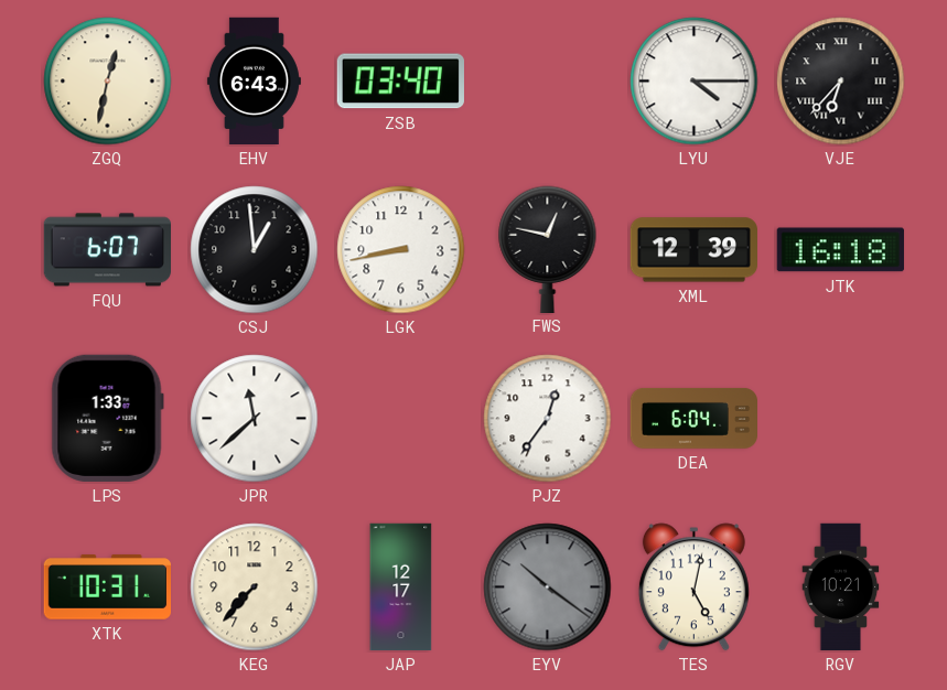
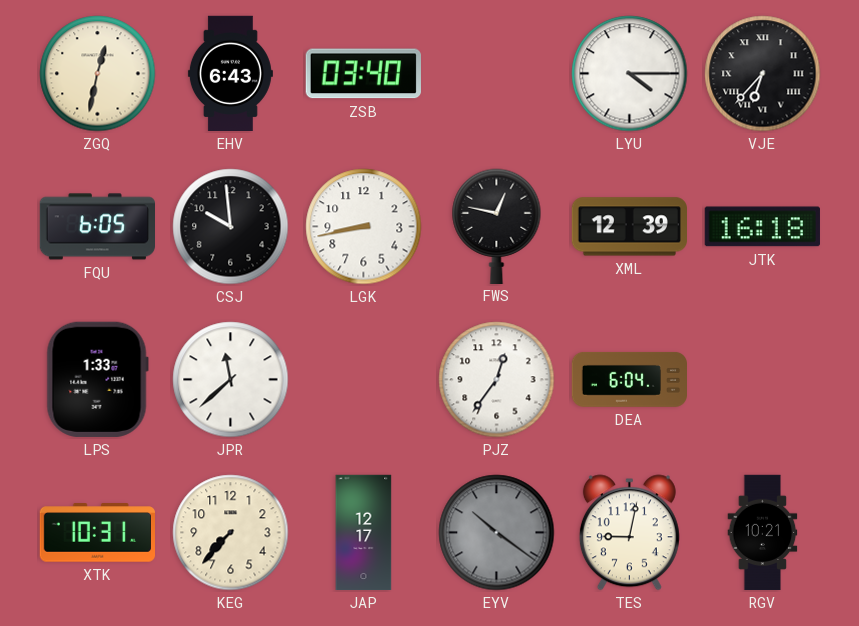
FQU: 6:07 -> 6:05
CSJ: 12:59 -> 9:59
TES: 5:02 -> 9:02
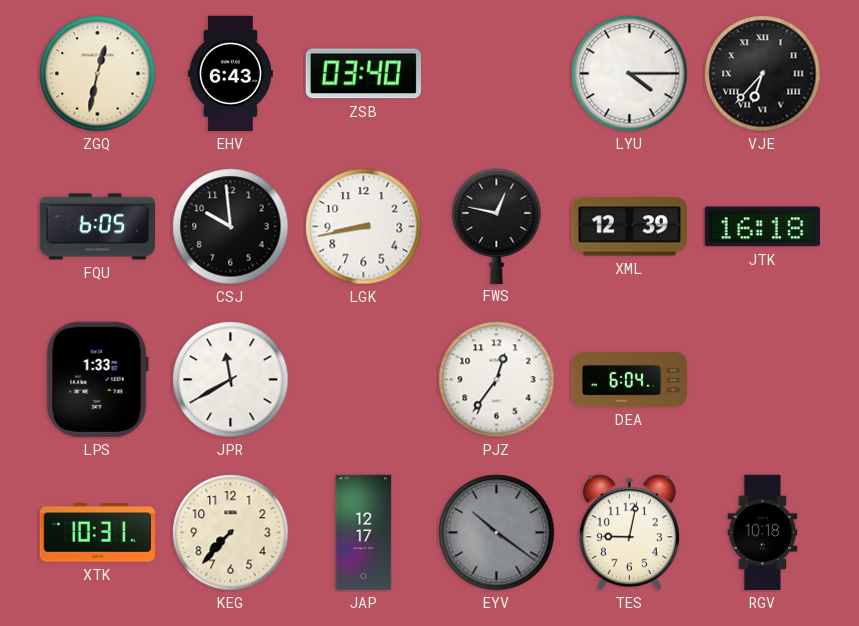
JPR: 11:38 -> 11:40
RGV: 10:21 -> 10:18
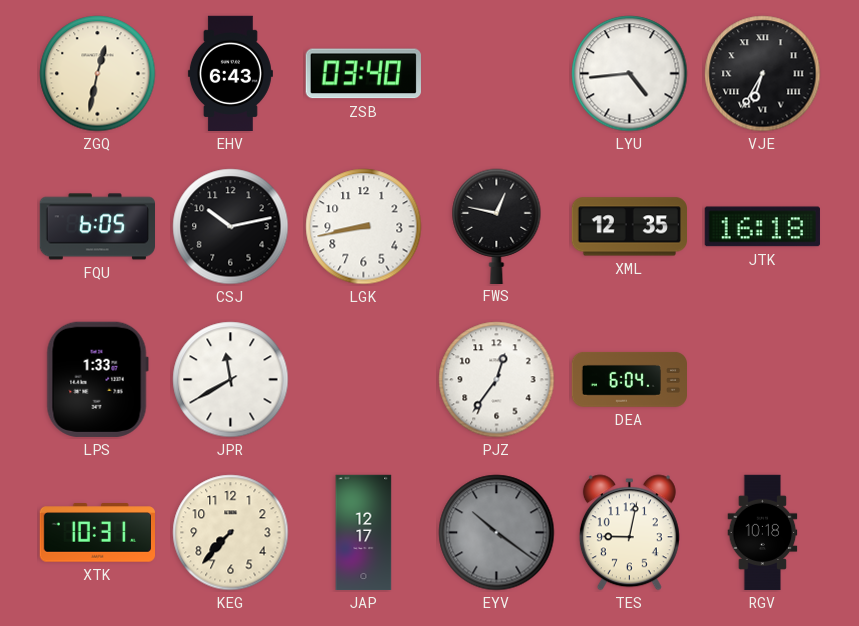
LYU: 4:15 -> 4:44
VJE: 6:37 -> 6:35
CSJ: 9:59 -> 10:13
XML: 12:39 -> 12:35
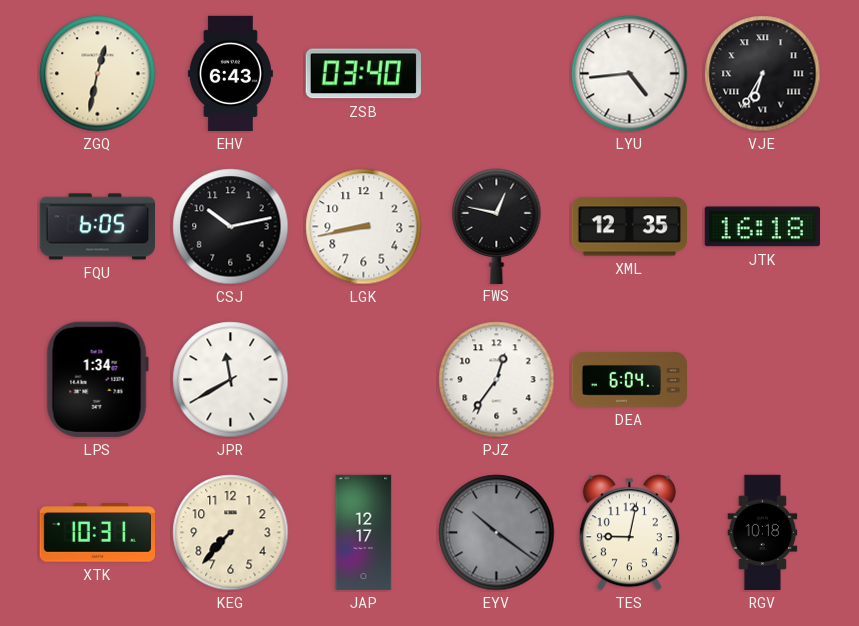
LPS: 1:33 -> 1:34
